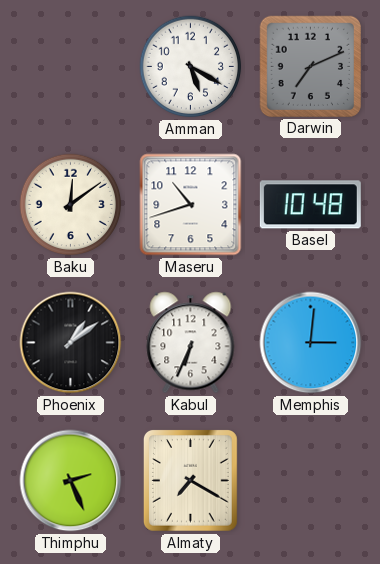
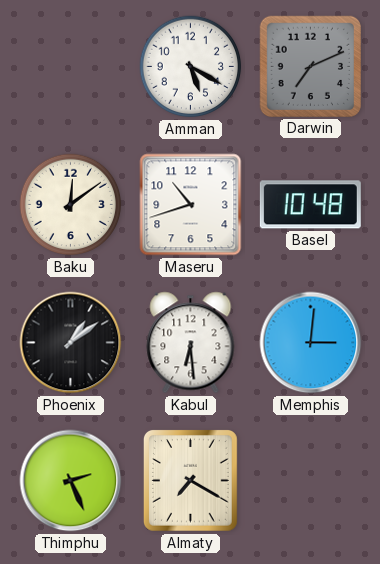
Kabul: 6:34 -> 6:29
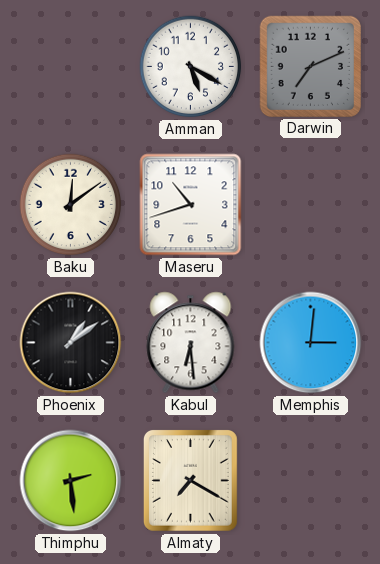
Basel: 10:48 -> none
Thimphu: 2:26 -> 2:29
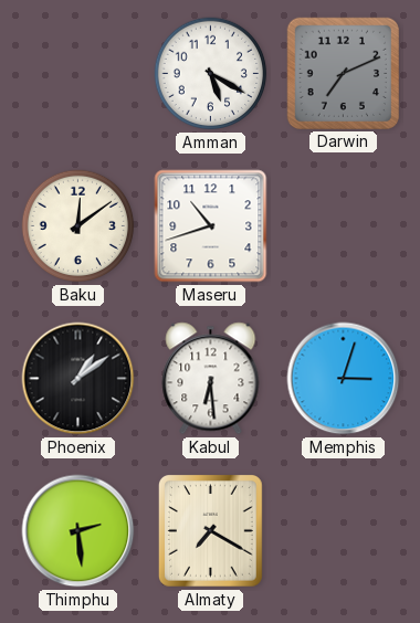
Memphis: 3:01 -> 3:03
